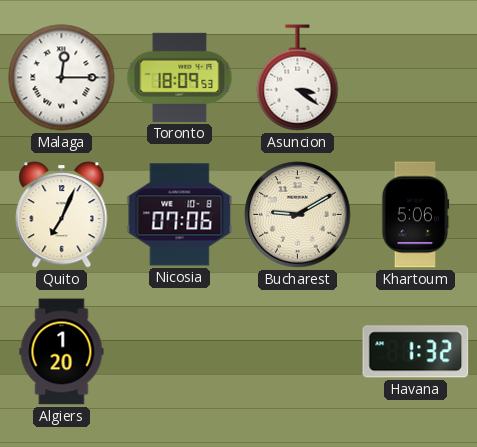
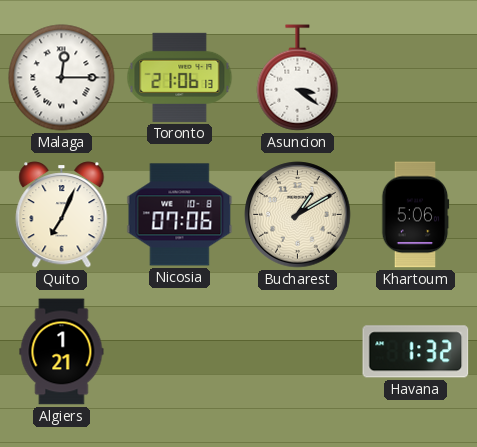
Toronto: 18:09 -> 21:06
Bucharest: 9:10 -> 1:10
Algiers: 1:20 -> 1:21
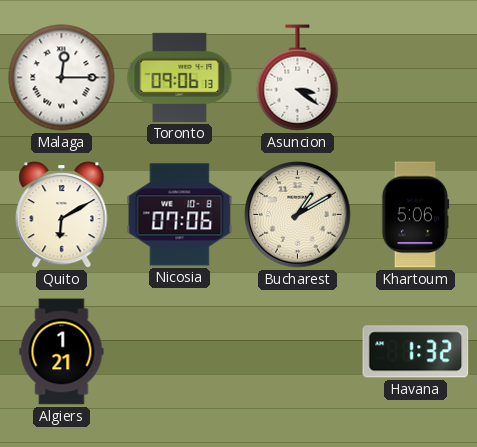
Toronto: 21:06 -> 09:06
Quito: 7:04 -> 6:10
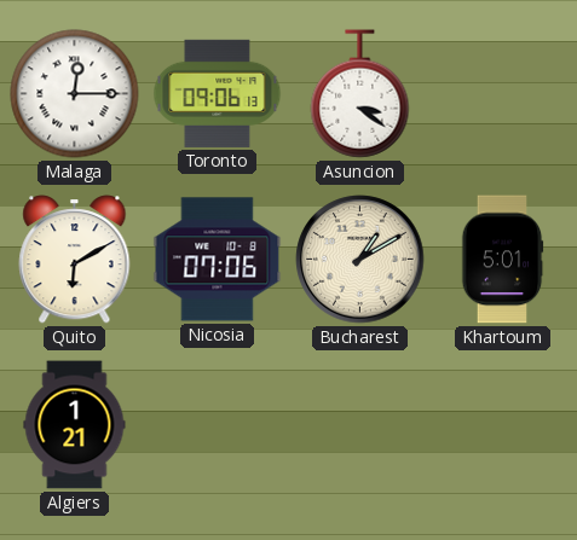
Khartoum: 5:06 -> 5:01
Havana: 1:32 -> none
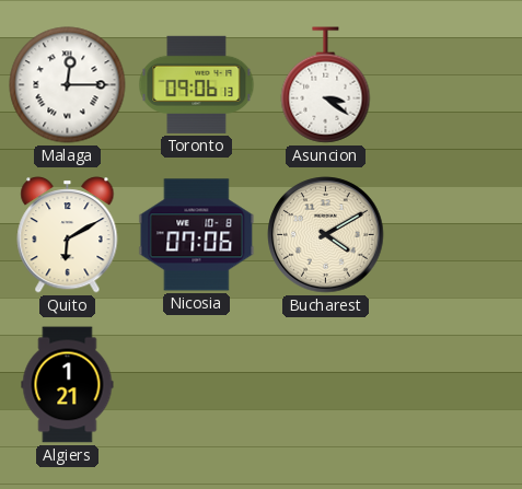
Bucharest: 1:10 -> 4:10
Khartoum: 5:01 -> none
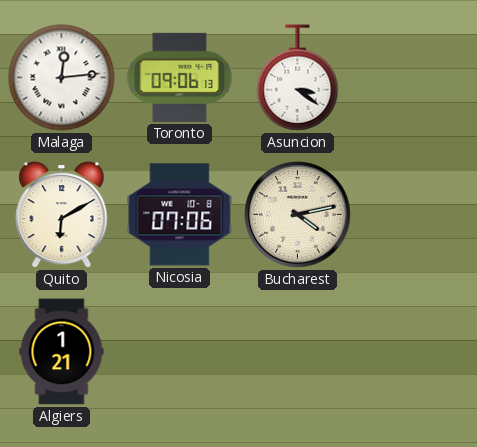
Malaga: 12:15 -> 12:14
Bucharest: 4:10 -> 4:13
